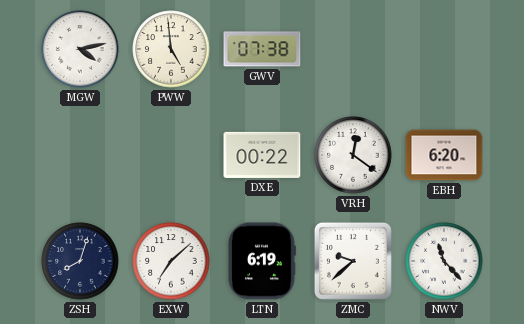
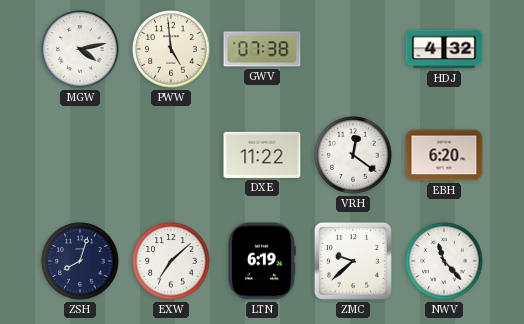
HDJ: none -> 4:32
DXE: 00:22 -> 11:22
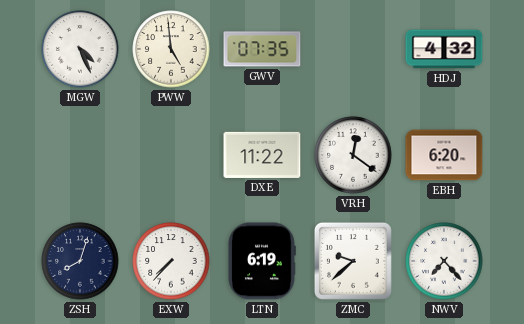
MGW: 4:13 -> 4:26
GWV: 07:38 -> 07:35
EXW: 7:08 -> 7:37
NWV: 11:23 -> 7:23
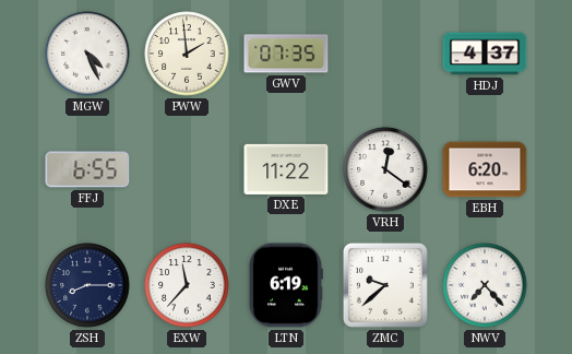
PWW: 4:59 -> 1:59
HDJ: 4:32 -> 4:37
FFJ: none -> 6:55
ZSH: 8:03 -> 8:15
EXW: 7:37 -> 11:37
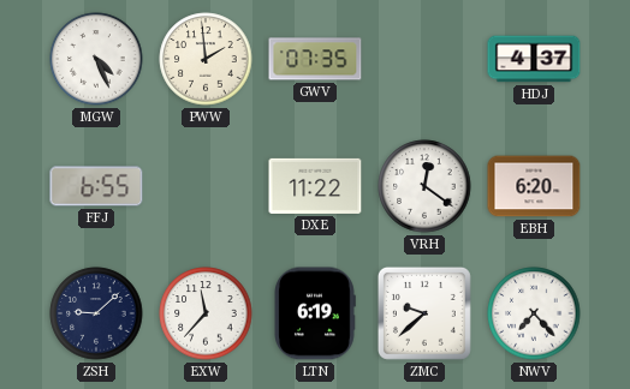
ZSH: 8:15 -> 9:08
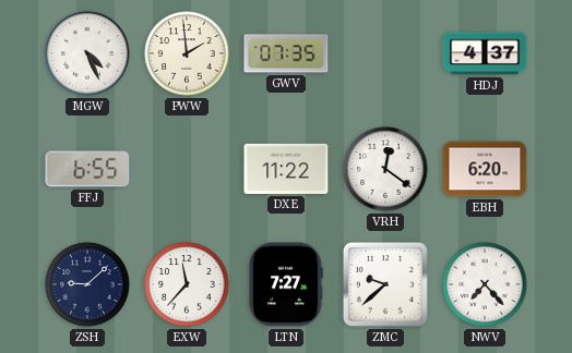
LTN: 6:19 -> 7:27
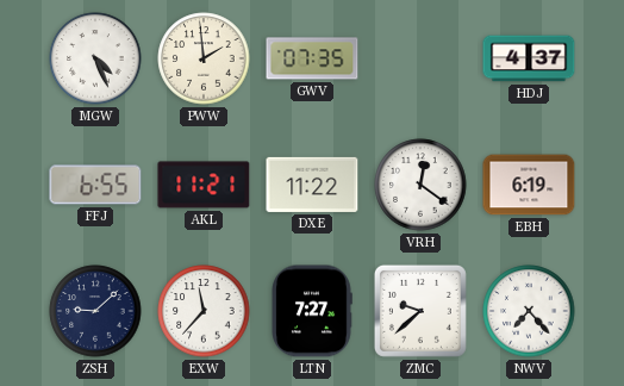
AKL: none -> 11:21
EBH: 6:20 -> 6:19
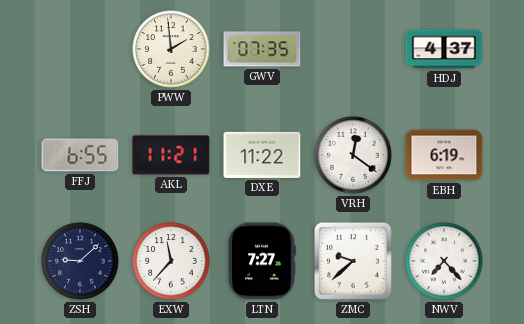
MGW: 4:26 -> none
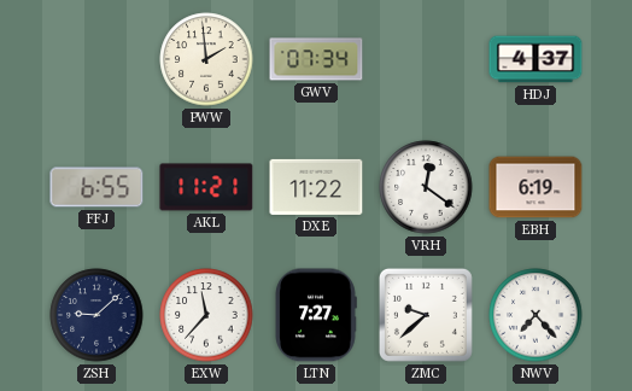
GWV: 07:35 -> 07:34
